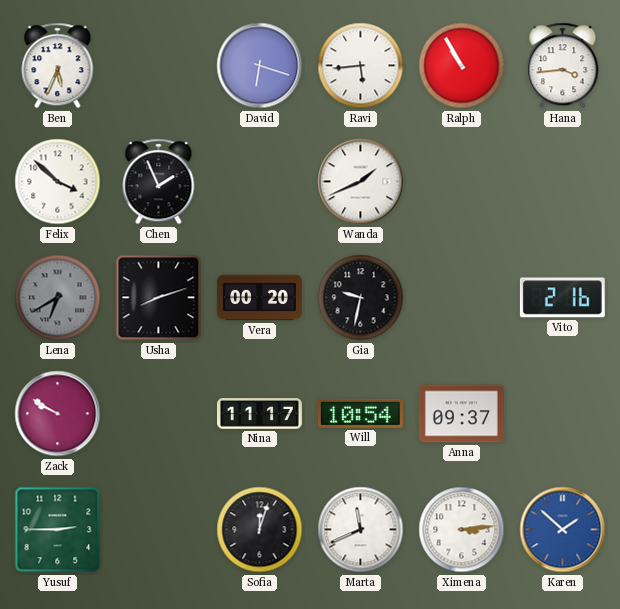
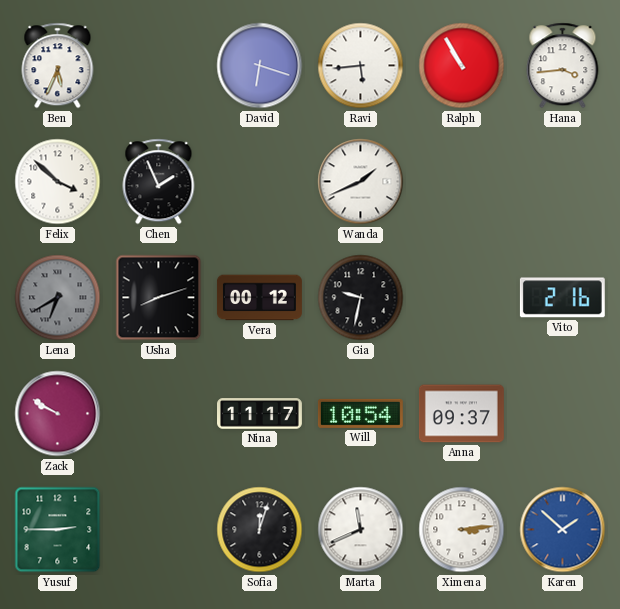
Vera: 00:20 -> 00:12
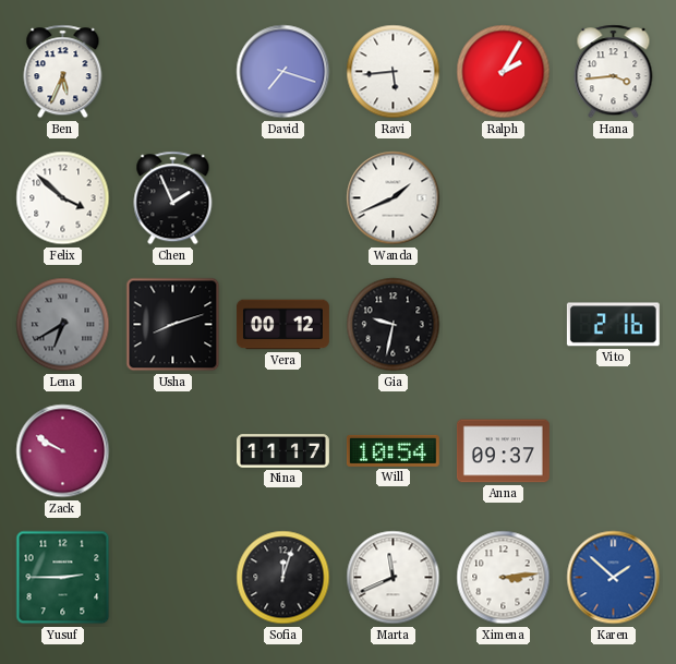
David: 6:18 -> 7:18
Ralph: 10:55 -> 2:05
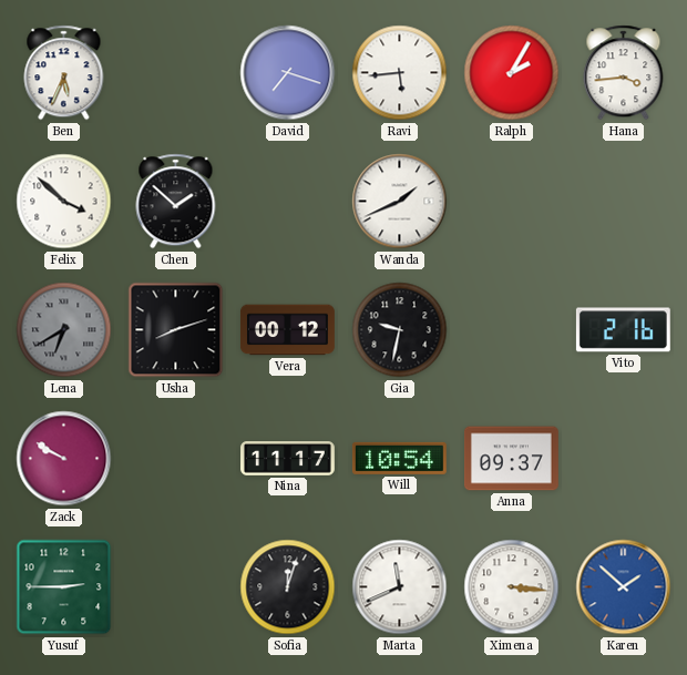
Chen: 1:56 -> 1:52
Ximena: 3:14 -> 3:16
